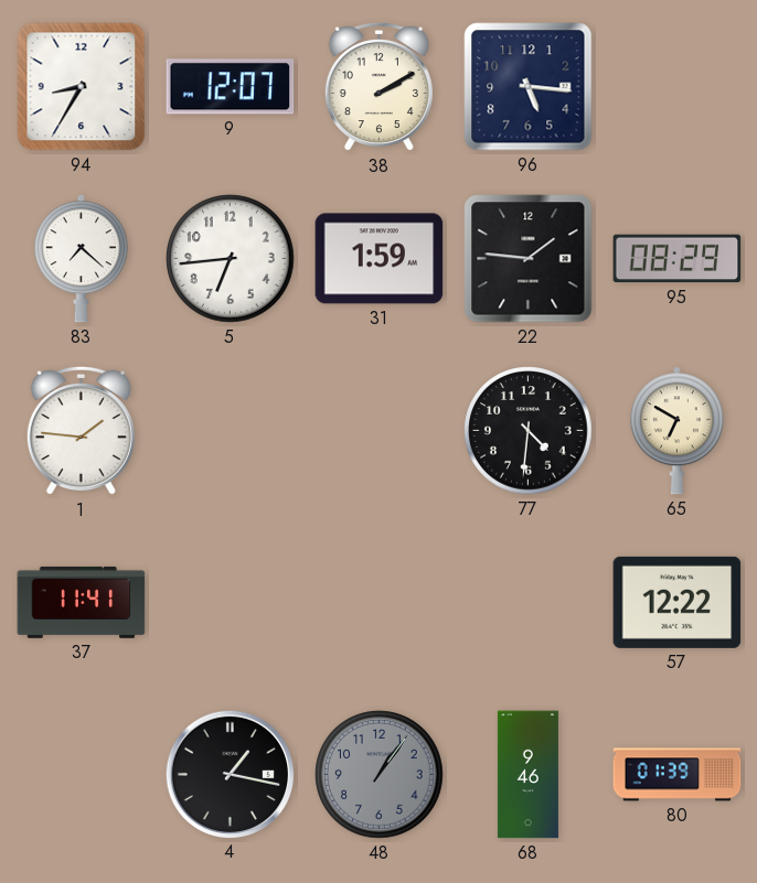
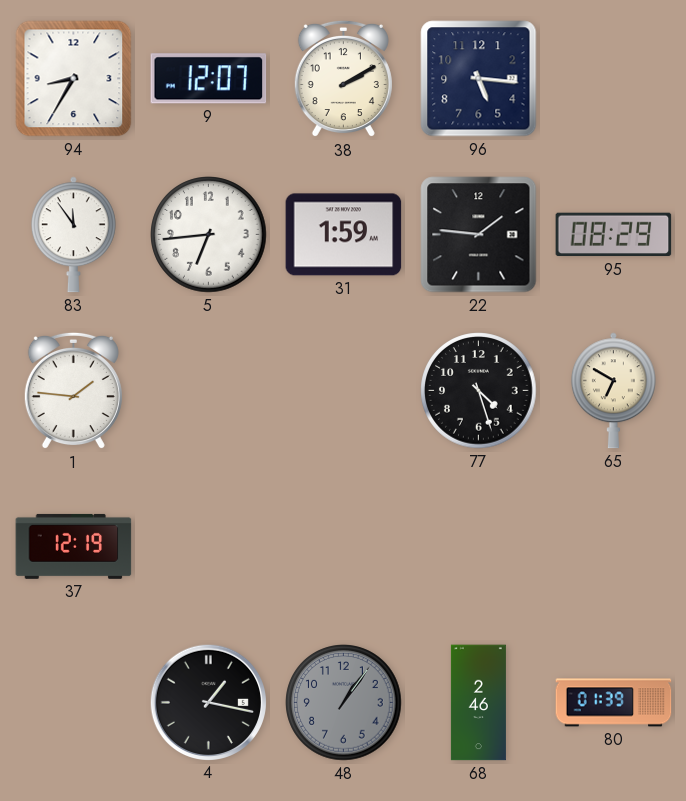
83: 7:22 -> 11:54
77: 4:31 -> 4:27
37: 11:41 -> 12:19
57: 12:22 -> none
68: 9:46 -> 2:46
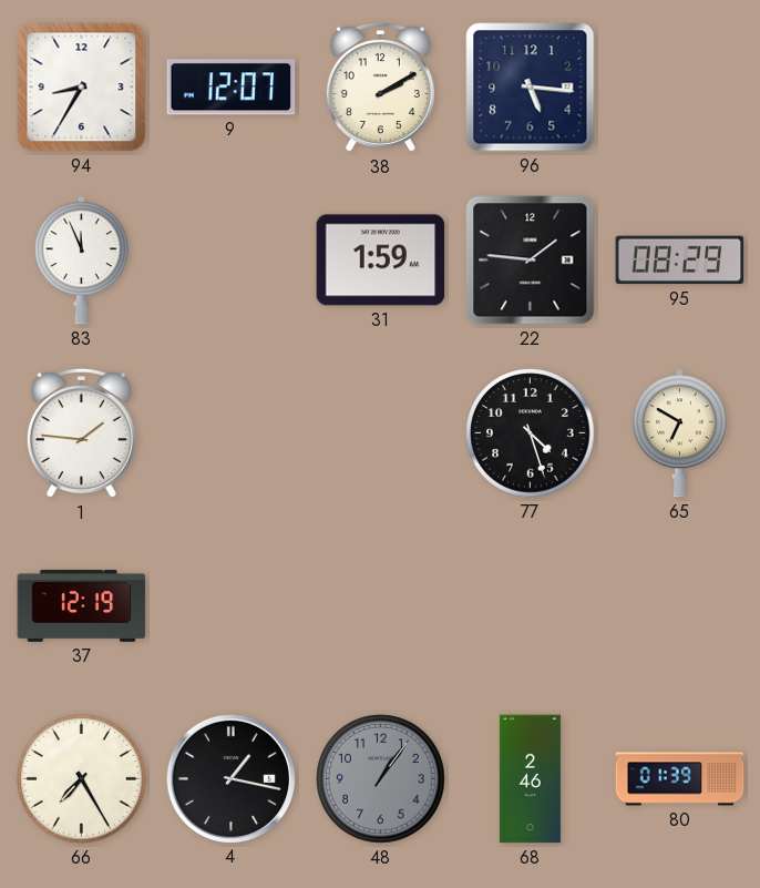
83: 11:54 -> 11:56
5: 6:44 -> none
66: none -> 7:25
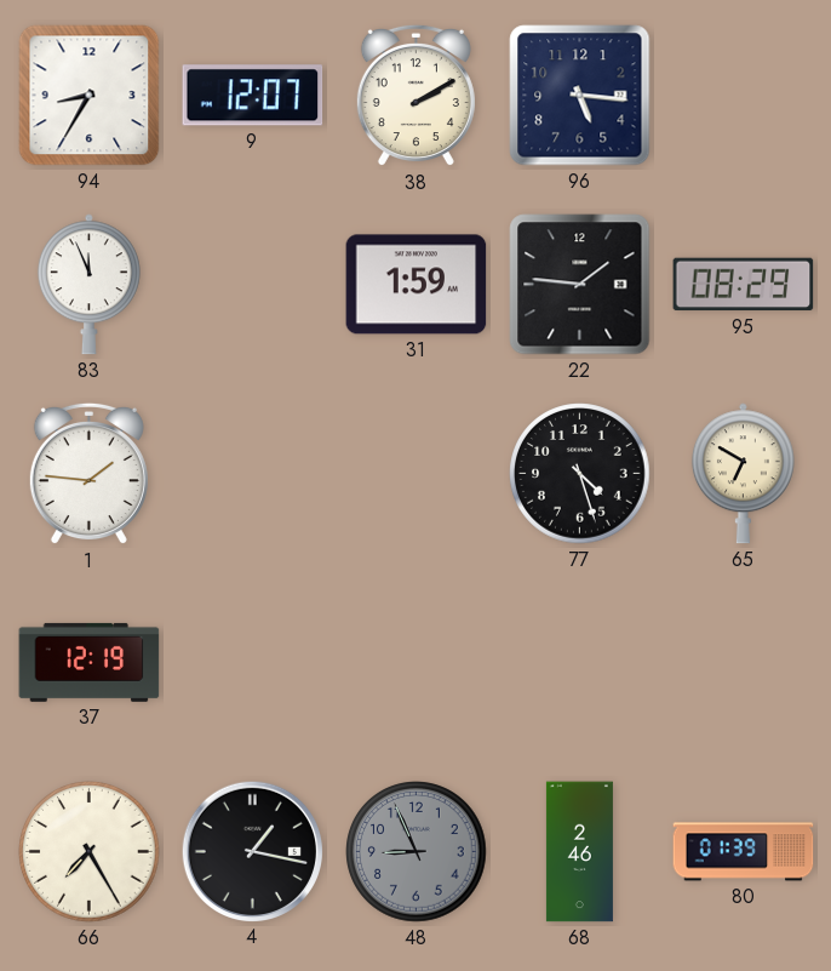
48: 1:06 -> 8:56
